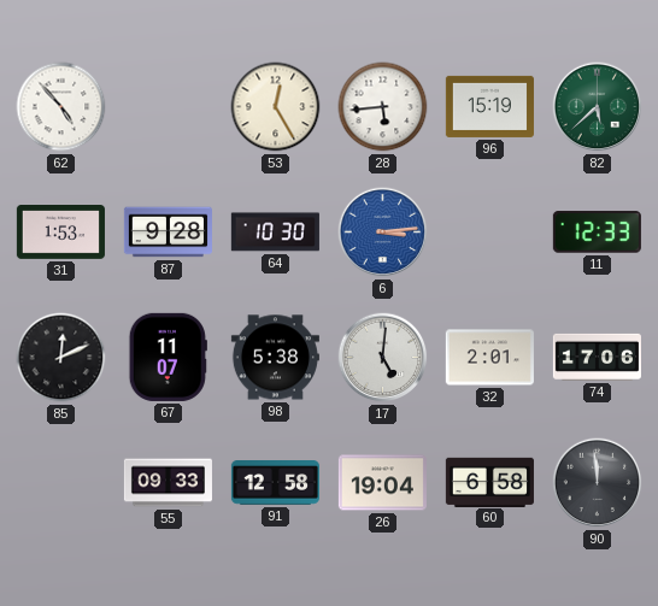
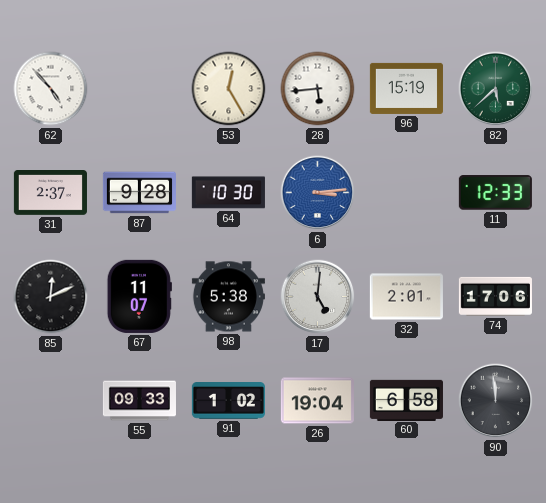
31: 1:53 -> 2:37
91: 12:58 -> 1:02
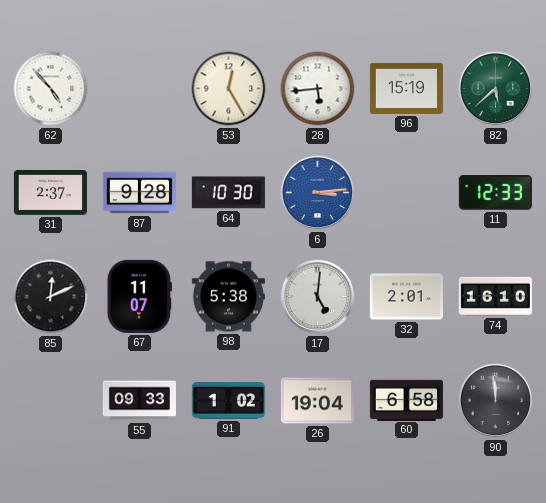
74: 17:06 -> 16:10
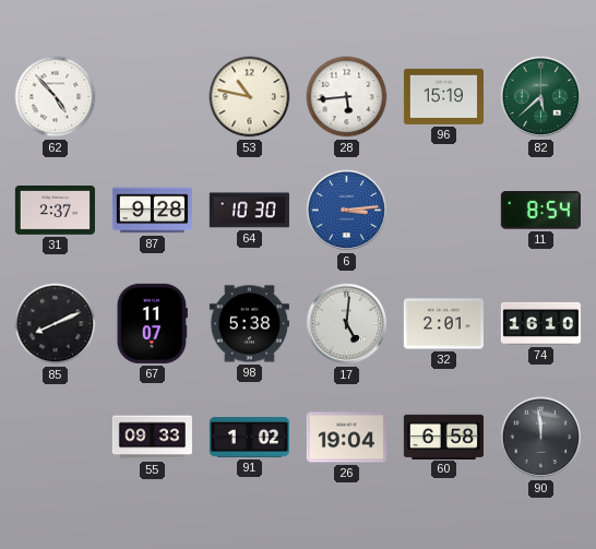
53: 12:25 -> 10:47
11: 12:33 -> 8:54
85: 12:11 -> 8:11
